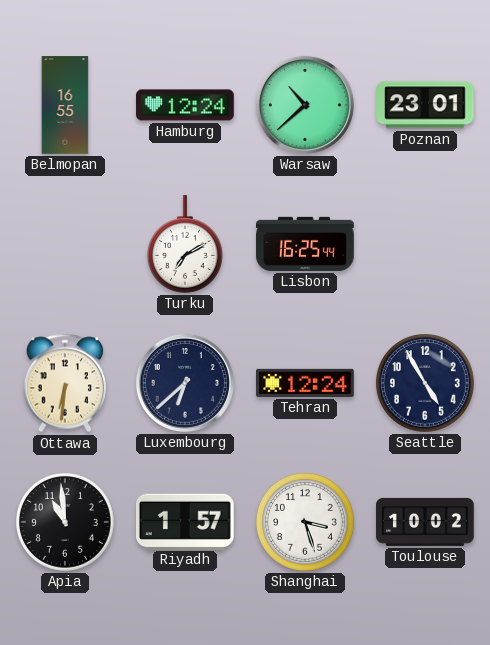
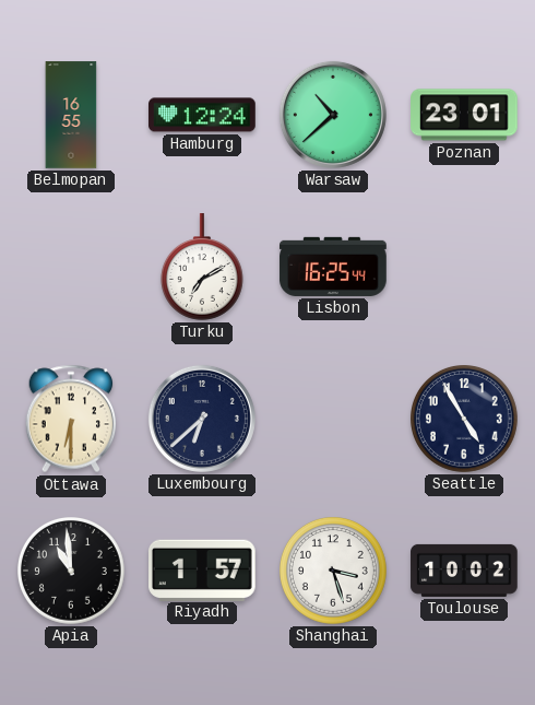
Ottawa: 6:31 -> 6:30
Tehran: 12:24 -> none
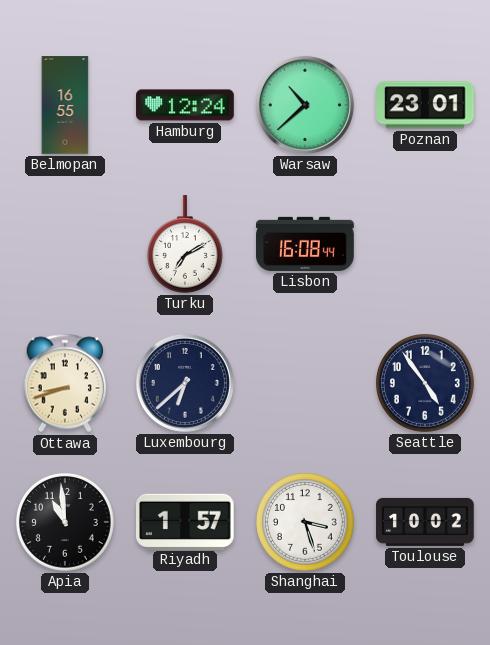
Lisbon: 16:25 -> 16:08
Ottawa: 6:30 -> 8:42
Seattle: 4:55 -> 4:54
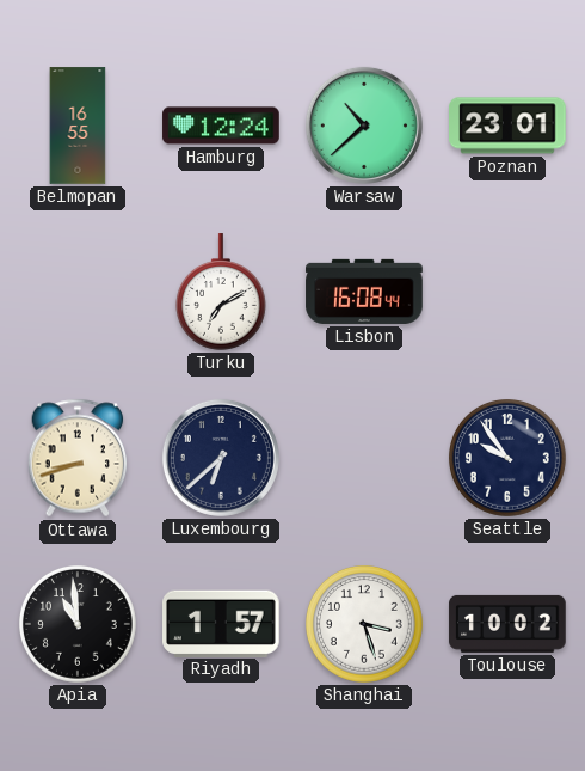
Seattle: 4:54 -> 9:54
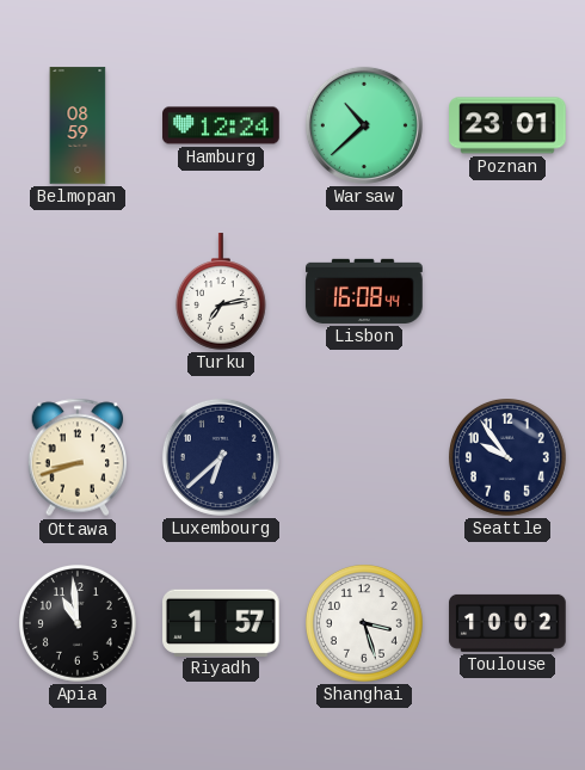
Belmopan: 16:55 -> 08:59
Turku: 7:10 -> 7:13
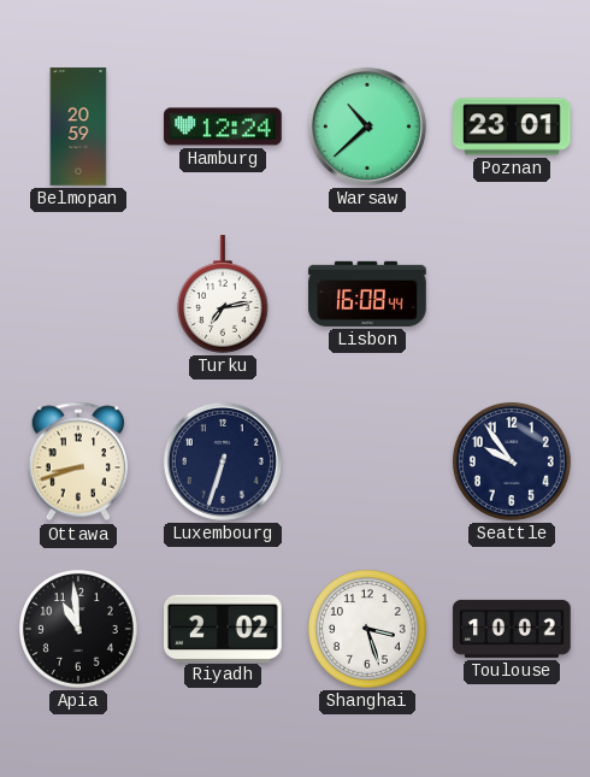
Belmopan: 08:59 -> 20:59
Luxembourg: 6:38 -> 6:33
Riyadh: 1:57 -> 2:02
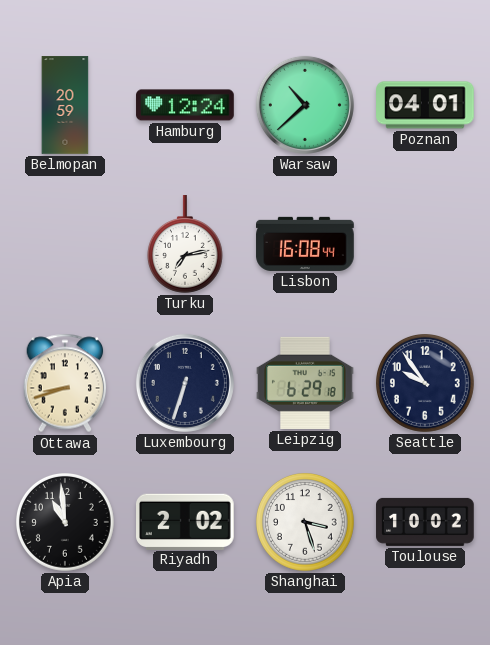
Poznan: 23:01 -> 04:01
Leipzig: none -> 6:29
